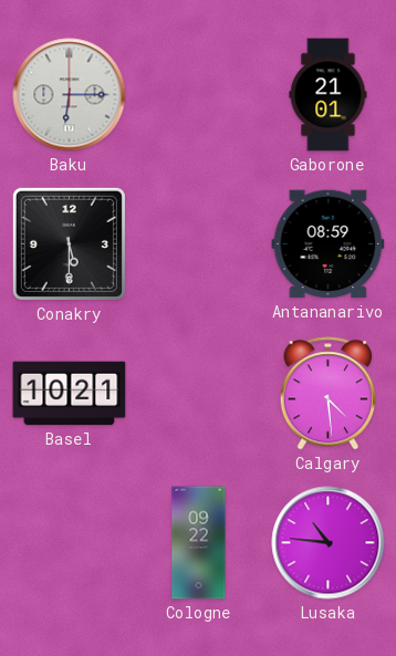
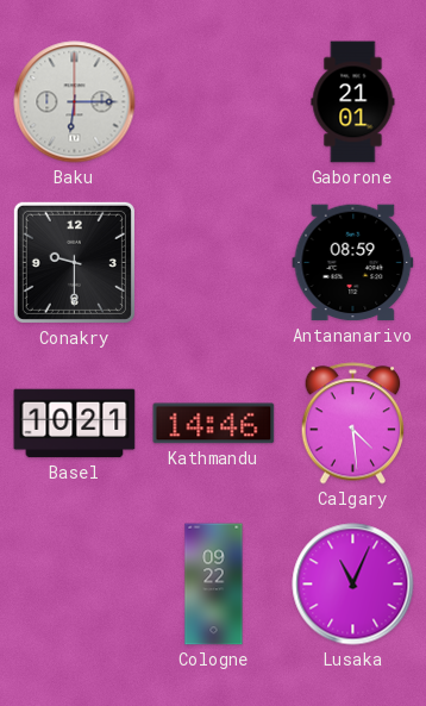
Conakry: 5:30 -> 9:30
Kathmandu: none -> 14:46
Lusaka: 10:46 -> 11:04
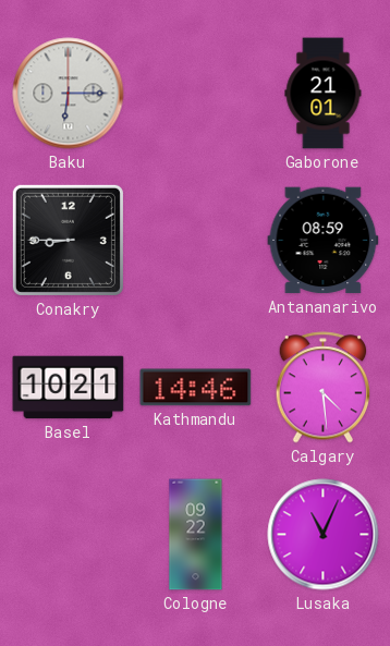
Conakry: 9:30 -> 8:45
